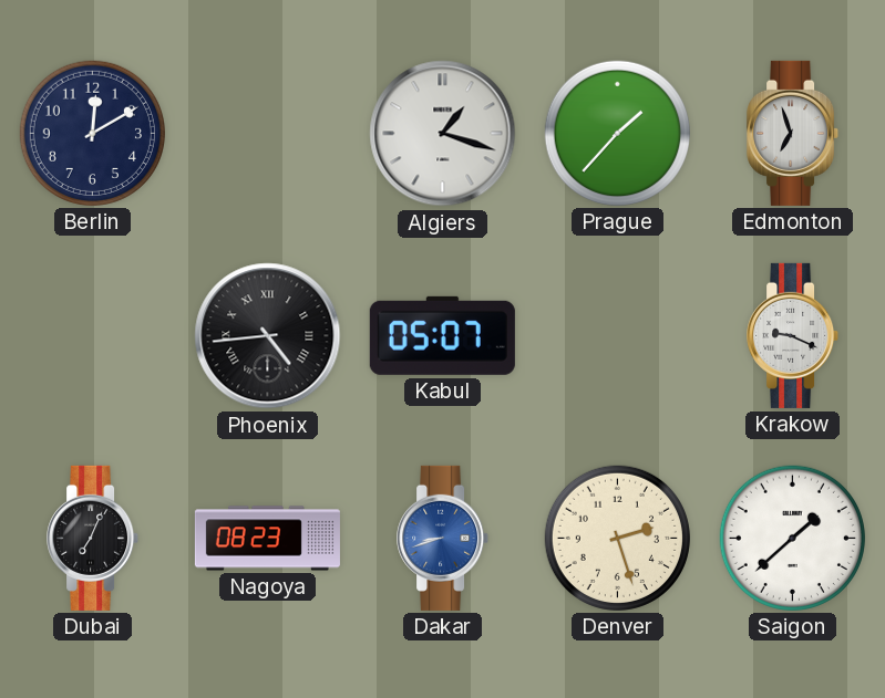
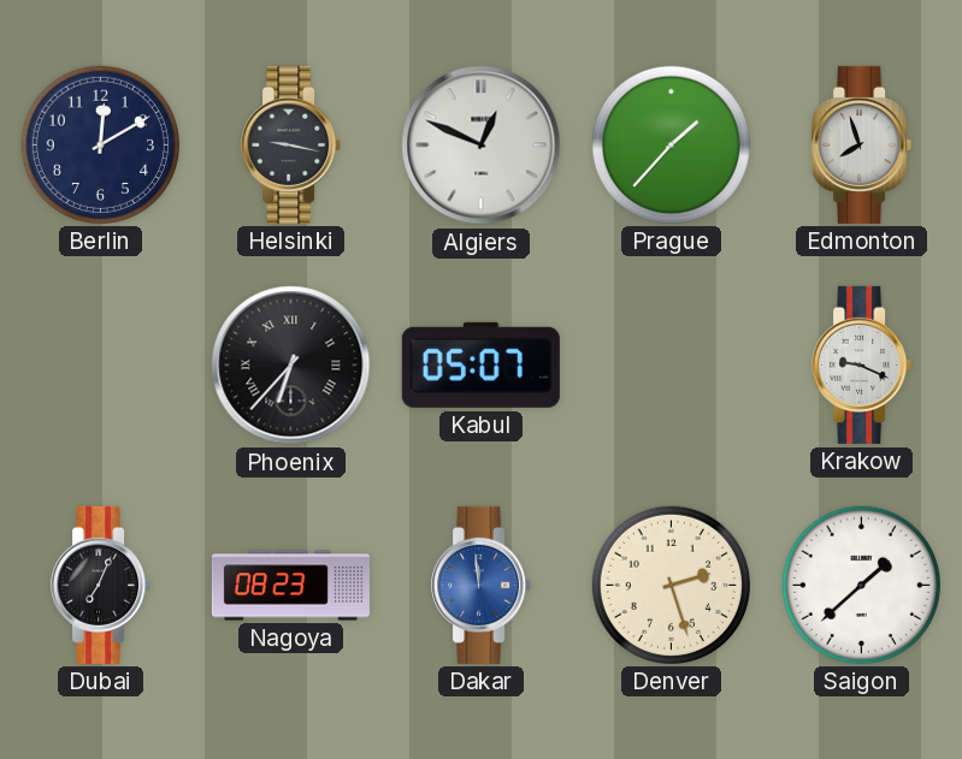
Helsinki: none -> 9:17
Algiers: 1:18 -> 12:49
Edmonton: 6:57 -> 7:57
Phoenix: 4:44 -> 6:37
Dakar: 8:42 -> 11:59
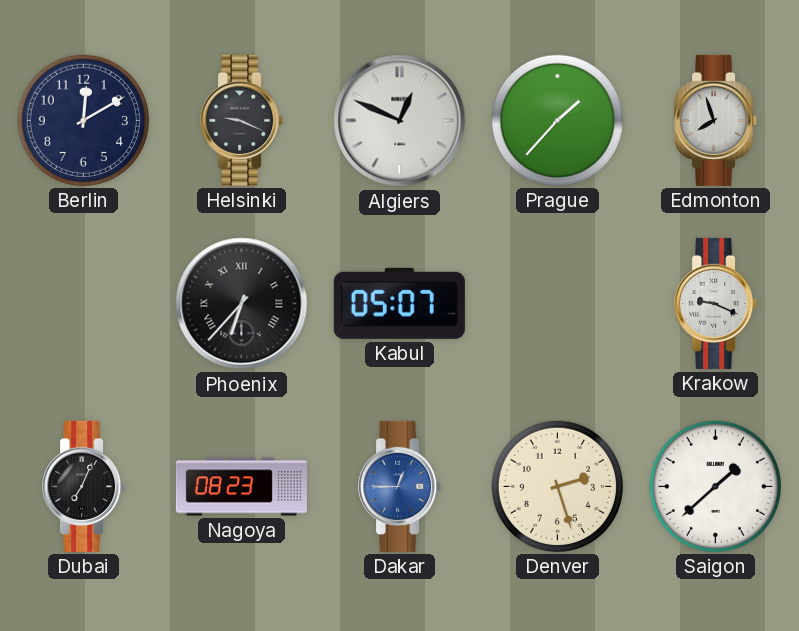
Helsinki: 9:17 -> 9:19
Dakar: 11:59 -> 12:45
